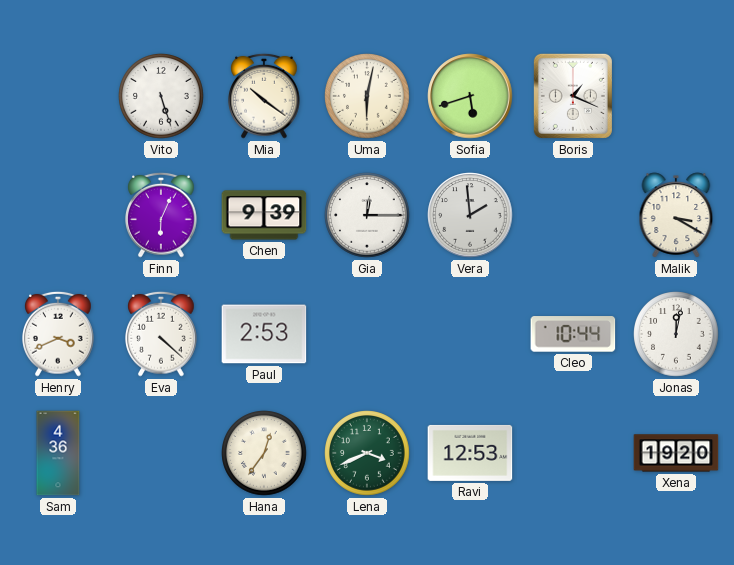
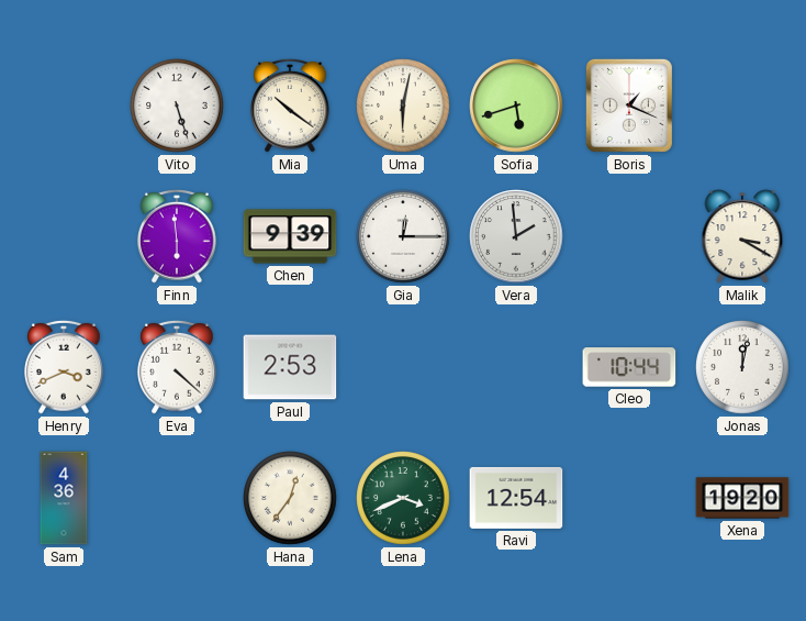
Finn: 6:04 -> 5:59
Ravi: 12:53 -> 12:54
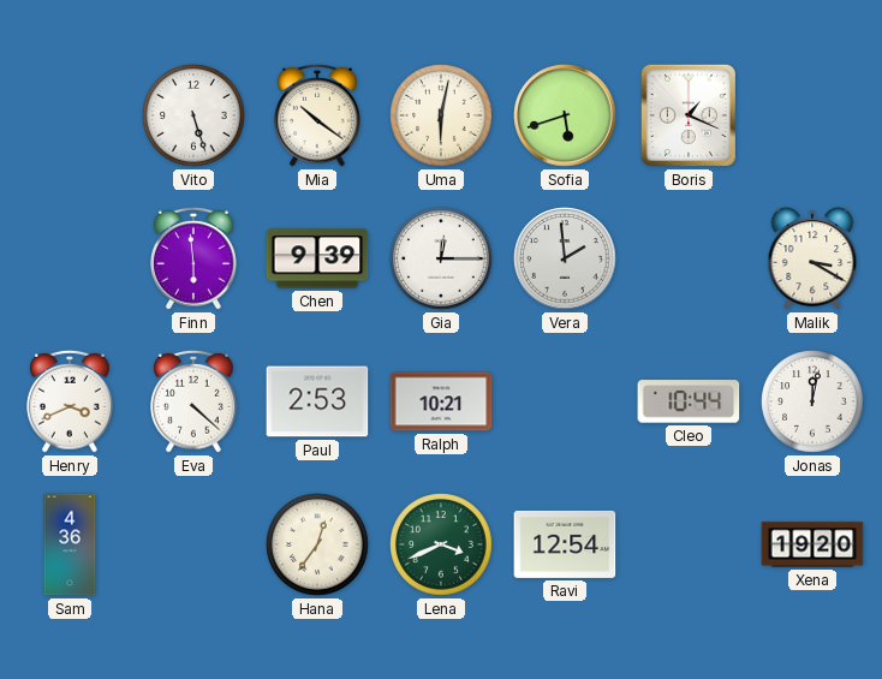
Ralph: none -> 10:21
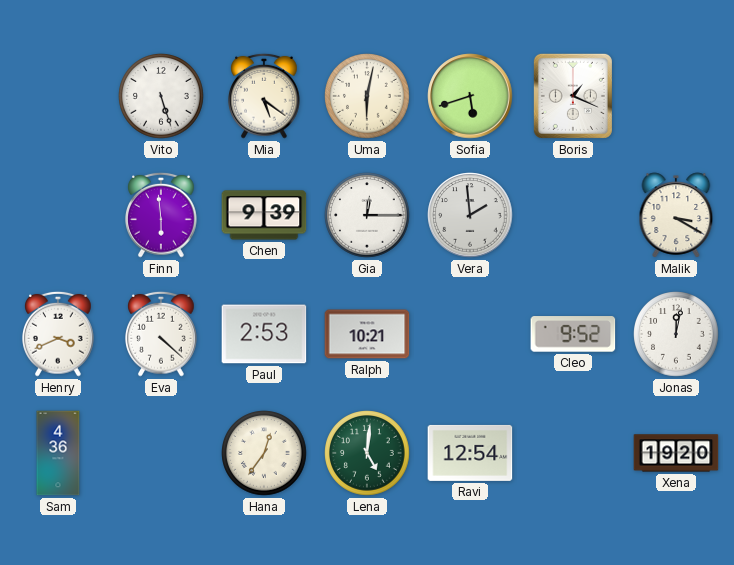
Mia: 10:21 -> 5:21
Cleo: 10:44 -> 9:52
Lena: 3:41 -> 5:01
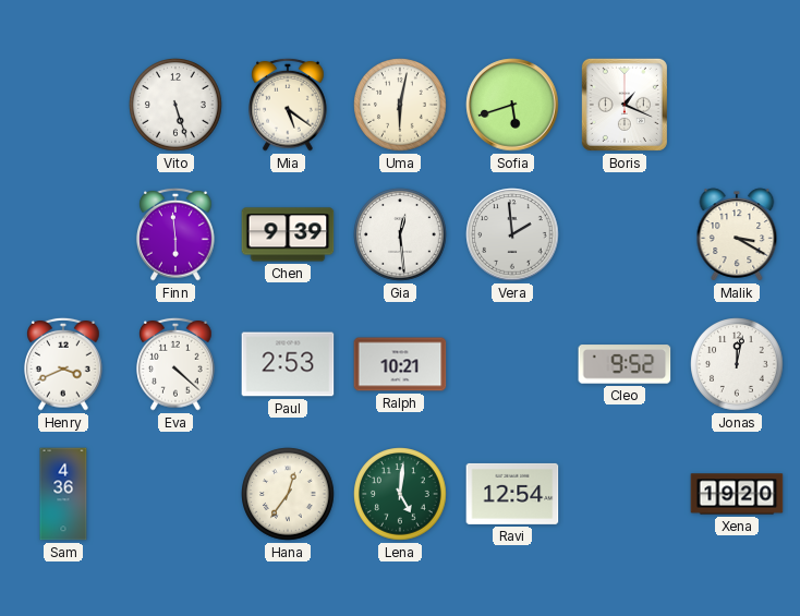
Gia: 12:15 -> 12:29
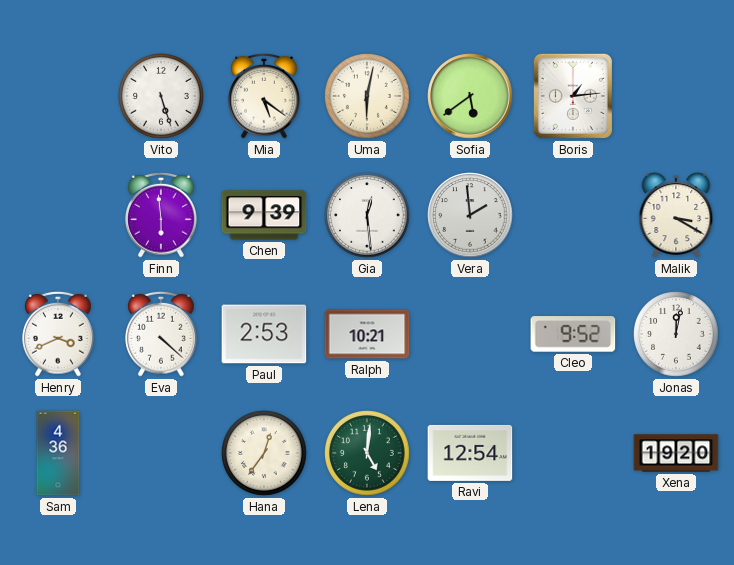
Sofia: 5:42 -> 5:39
Boris: 1:19 -> 1:14
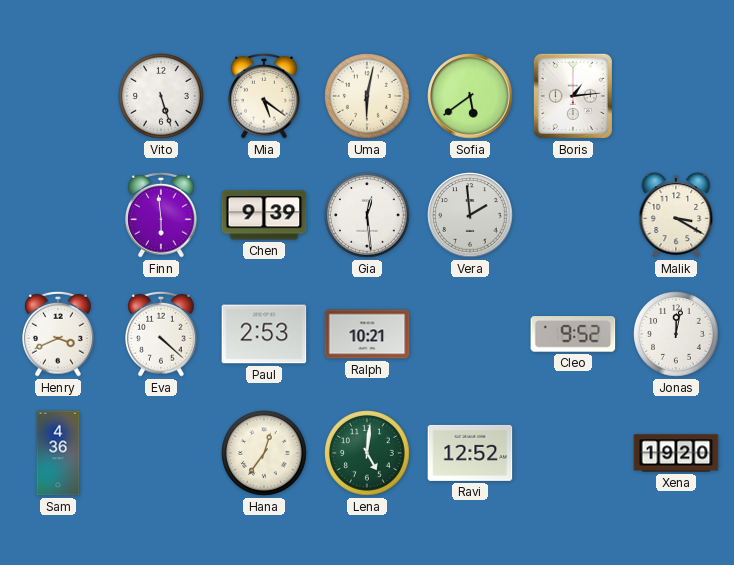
Ravi: 12:54 -> 12:52
